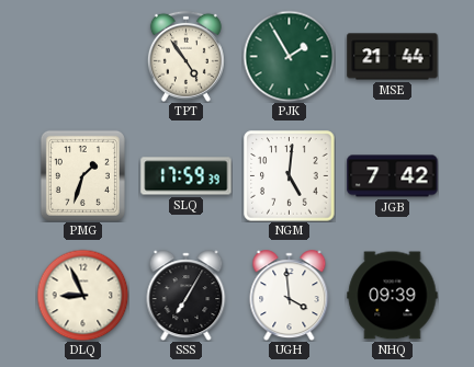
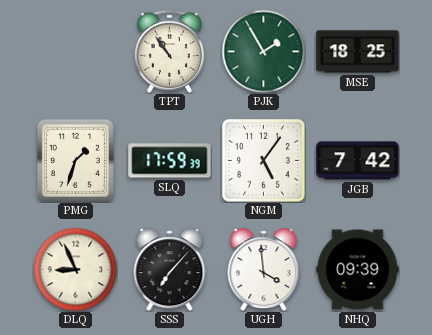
TPT: 4:54 -> 10:54
MSE: 21:44 -> 18:25
NGM: 5:01 -> 5:06
SSS: 7:05 -> 7:07
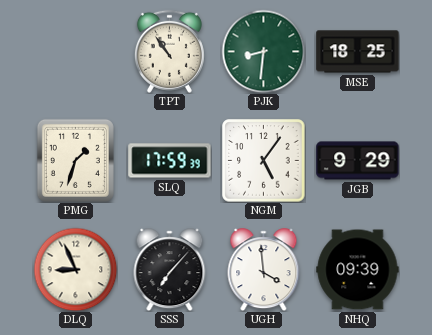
PJK: 1:55 -> 8:31
JGB: 7:42 -> 9:29
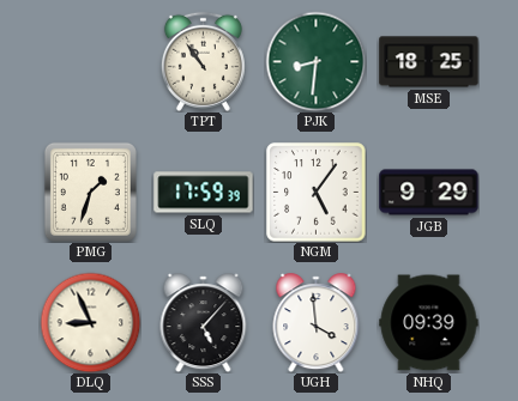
SSS: 7:07 -> 5:07
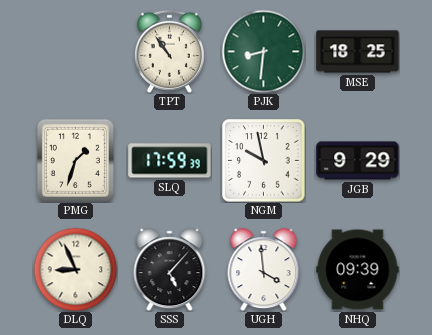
NGM: 5:06 -> 9:58
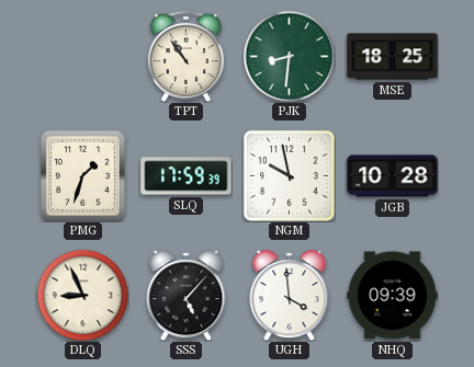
JGB: 9:29 -> 10:28
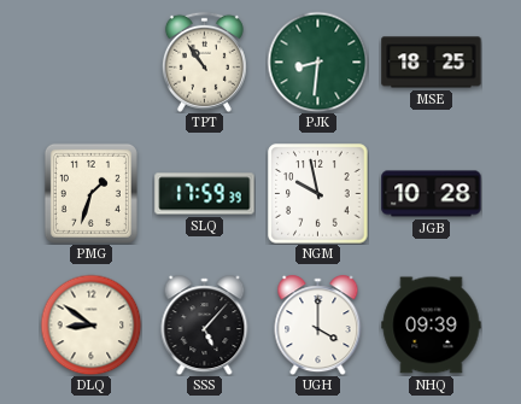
DLQ: 8:56 -> 8:51
UGH: 3:59 -> 4:00
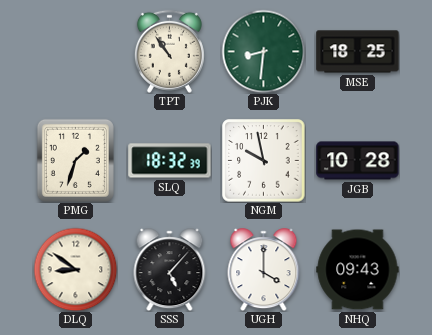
SLQ: 17:59 -> 18:32
NHQ: 09:39 -> 09:43
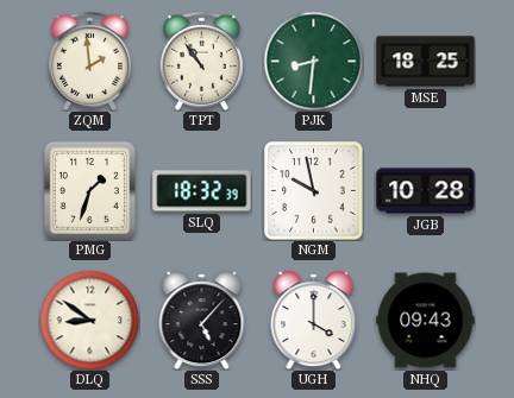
ZQM: none -> 1:59
